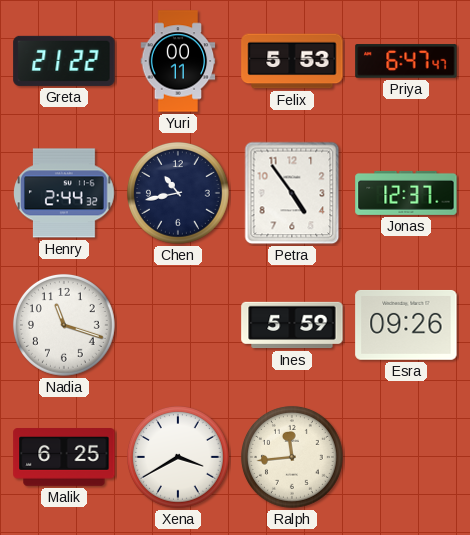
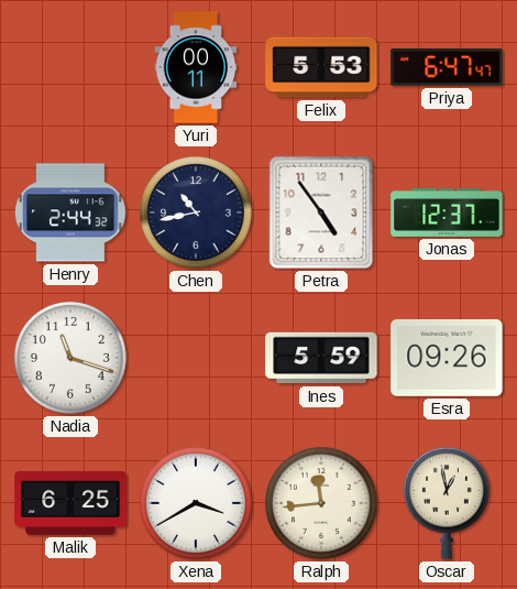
Greta: 21:22 -> none
Oscar: none -> 12:58
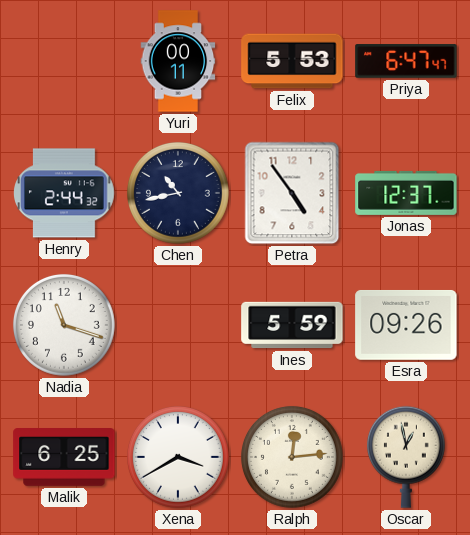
Ralph: 11:44 -> 12:14
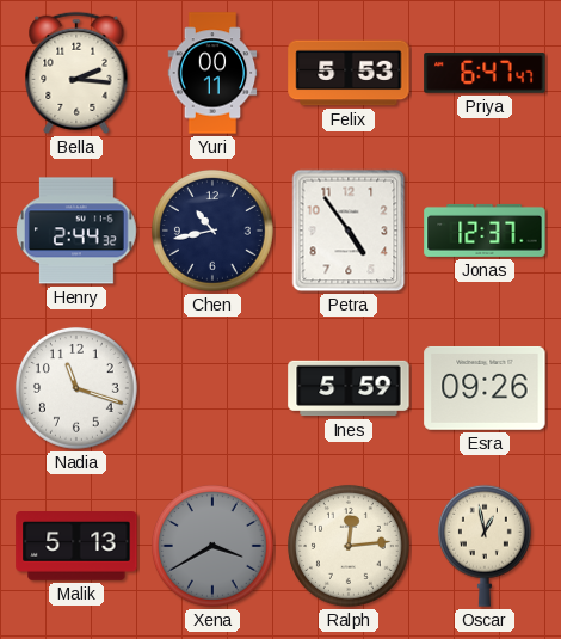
Bella: none -> 2:16
Malik: 6:25 -> 5:13
Xena dial: white -> grey
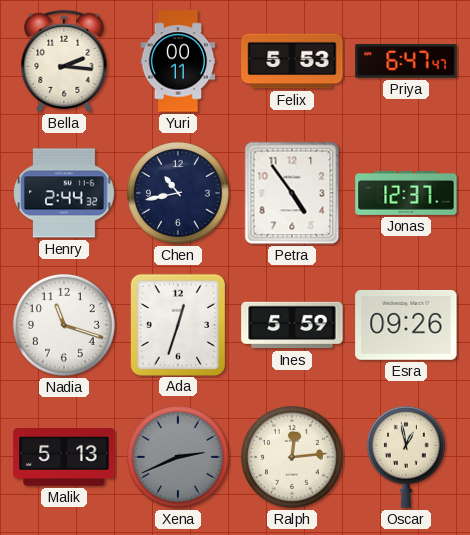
Ada: none -> 12:33
Xena: 3:40 -> 2:41
